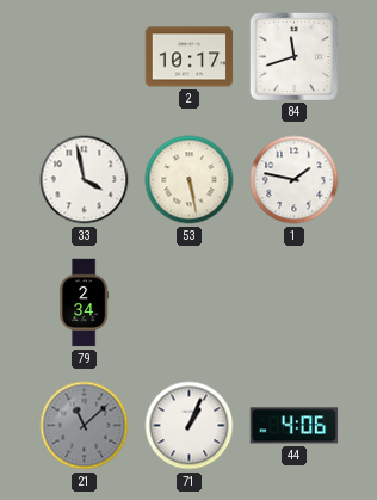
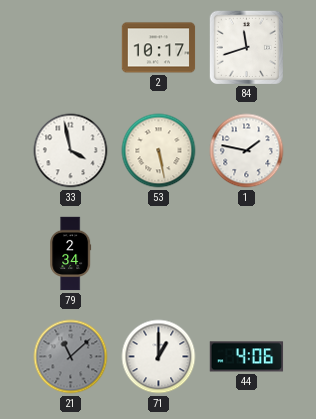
71: 1:04 -> 1:00
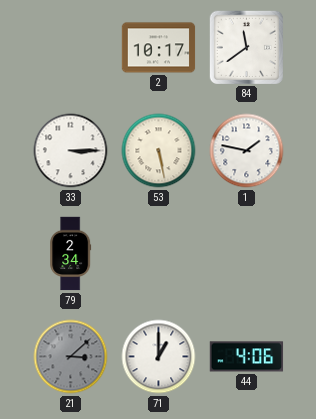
84: 11:42 -> 11:39
33: 3:58 -> 3:15
21: 11:08 -> 3:08
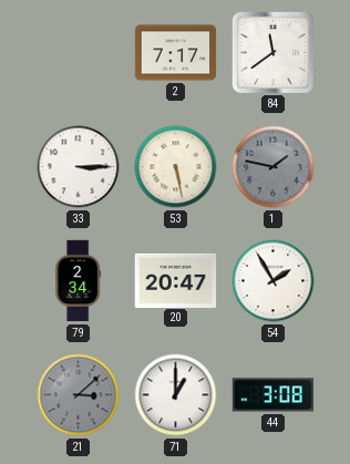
2: 10:17 -> 7:17
1 dial: white -> grey
20: none -> 20:47
54: none -> 1:55
44: 4:06 -> 3:08
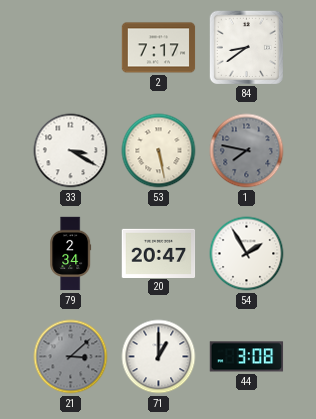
84: 11:39 -> 8:39
33: 3:15 -> 3:20
1: 1:47 -> 7:47
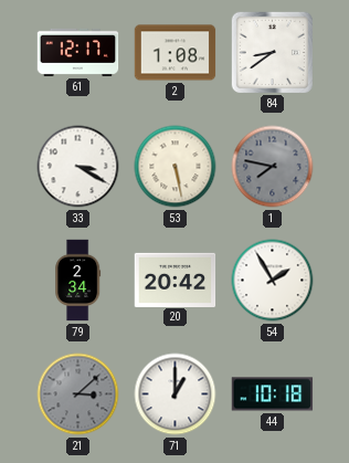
61: none -> 12:17
2: 7:17 -> 1:08
20: 20:47 -> 20:42
44: 3:08 -> 10:18
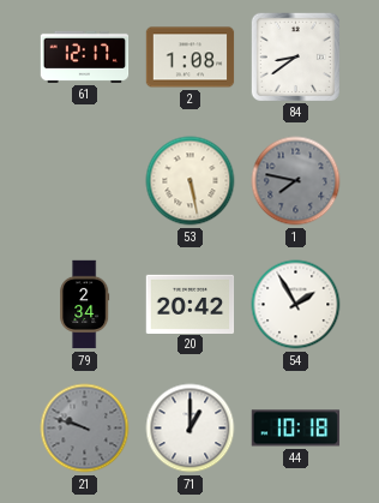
33: 3:20 -> none
21: 3:08 -> 9:48
